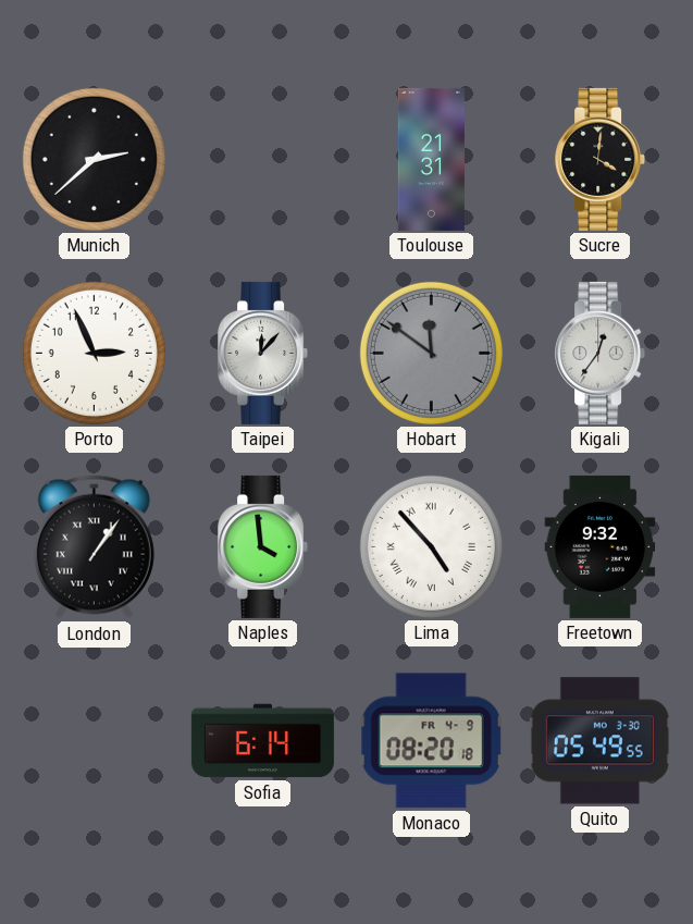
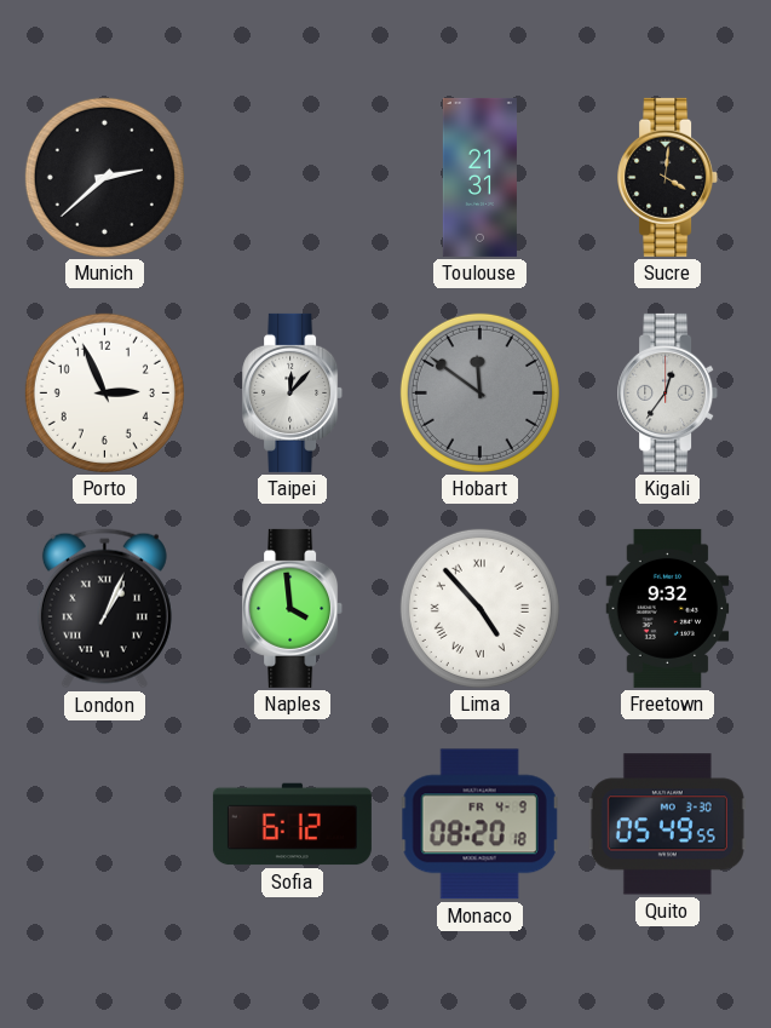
London: 1:06 -> 1:04
Sofia: 6:14 -> 6:12
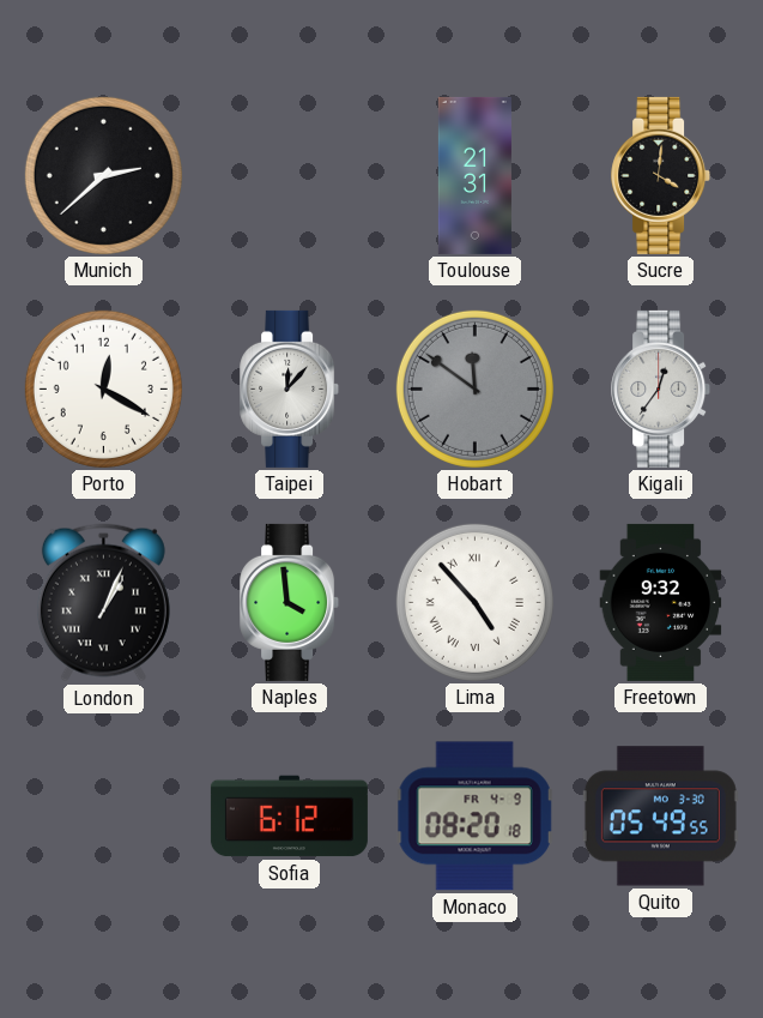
Porto: 2:56 -> 12:20
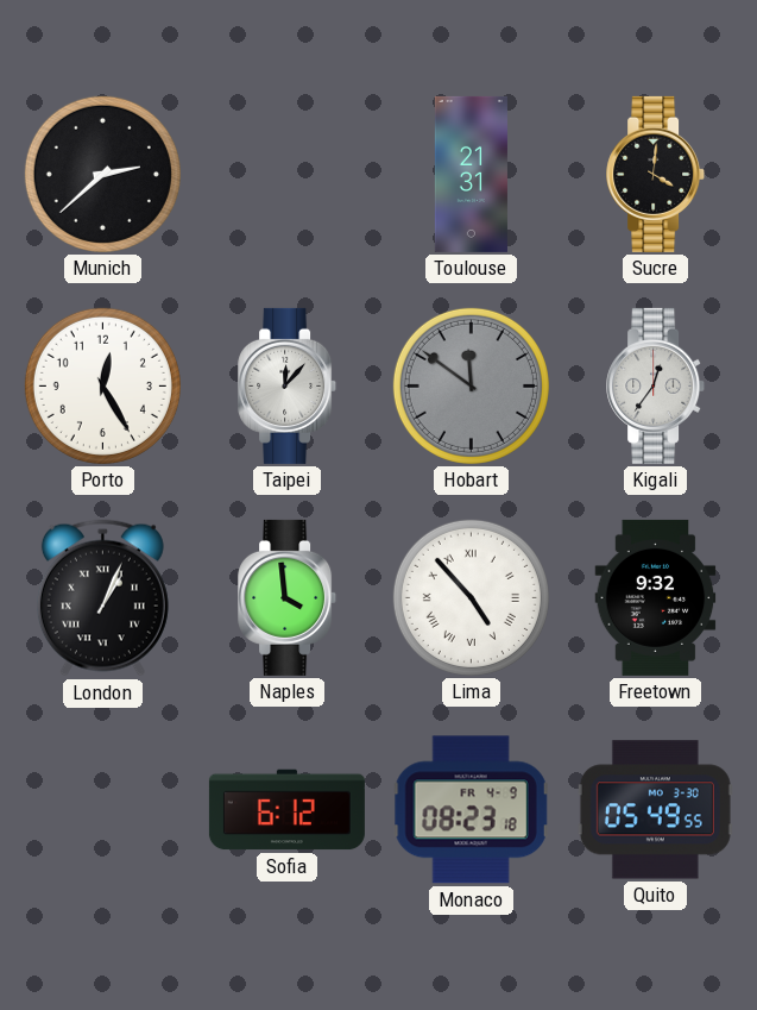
Porto: 12:20 -> 12:25
Monaco: 08:20 -> 08:23
